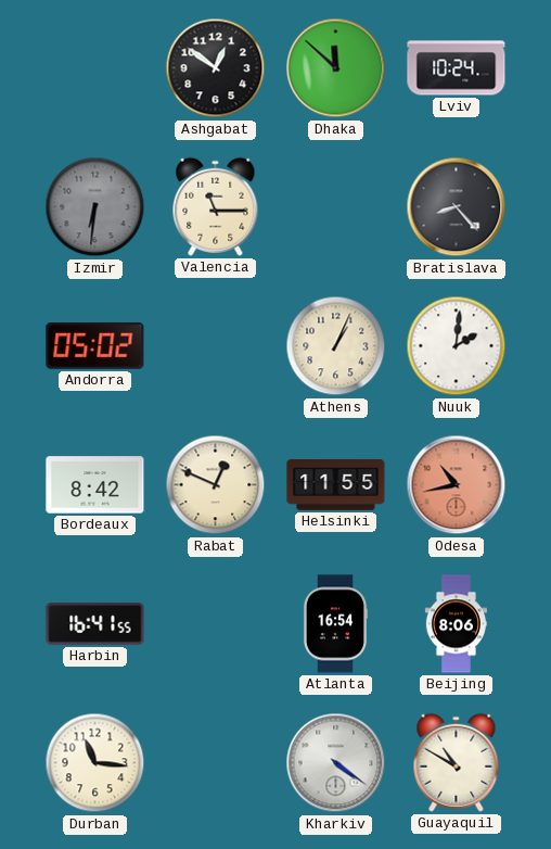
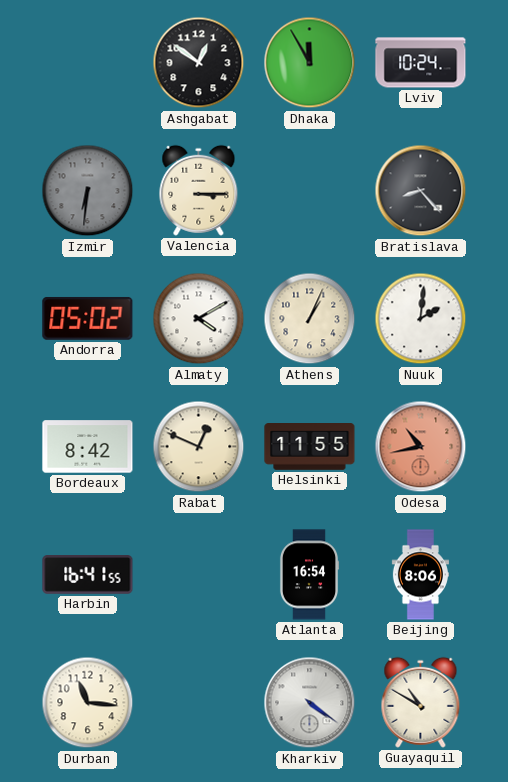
Dhaka: 11:52 -> 11:55
Valencia: 11:15 -> 3:15
Almaty: none -> 4:10
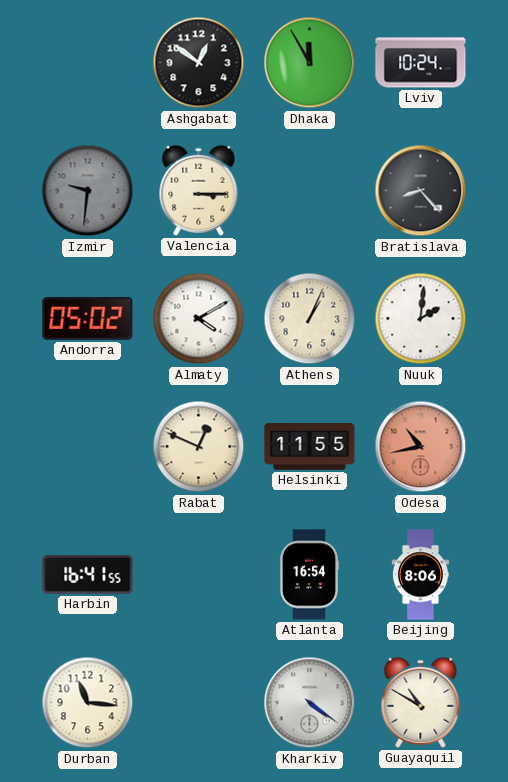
Izmir: 6:31 -> 9:31
Bordeaux: 8:42 -> none
